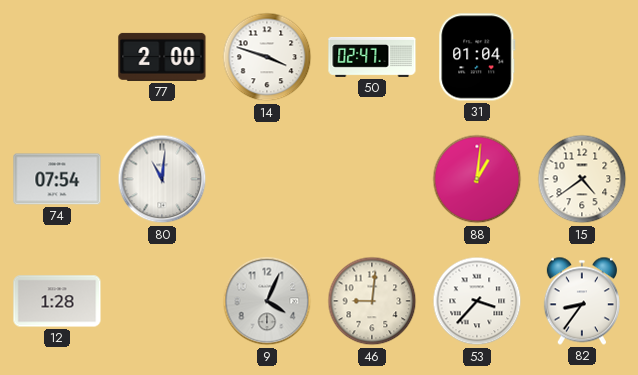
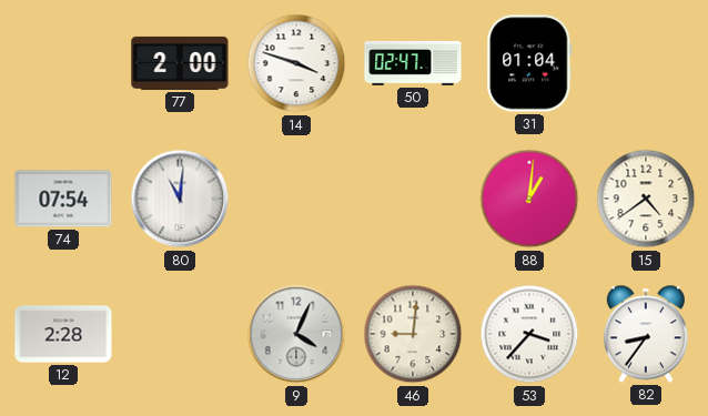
12: 1:28 -> 2:28
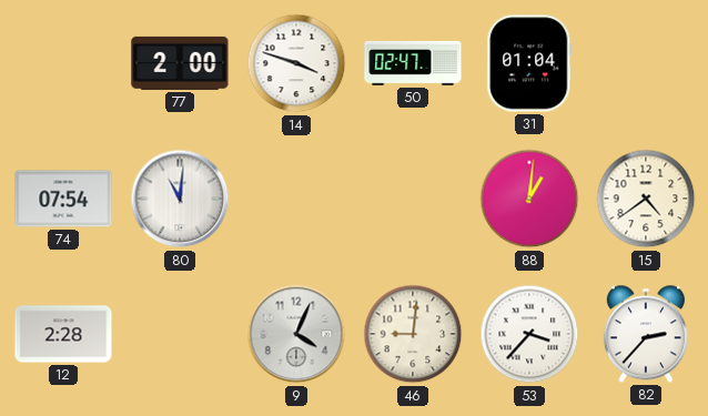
82: 8:36 -> 2:37
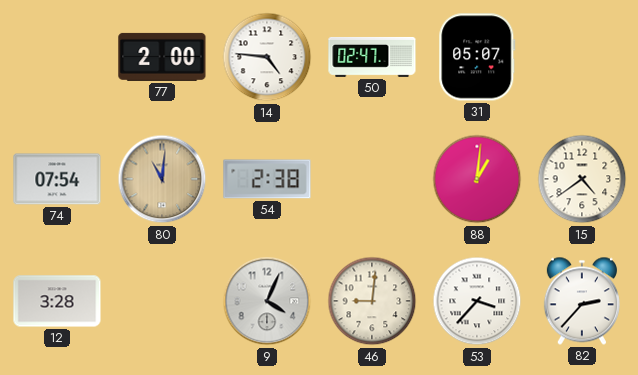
14: 3:48 -> 4:46
31: 01:04 -> 05:07
80 dial: white -> champagne
54: none -> 2:38
12: 2:28 -> 3:28
